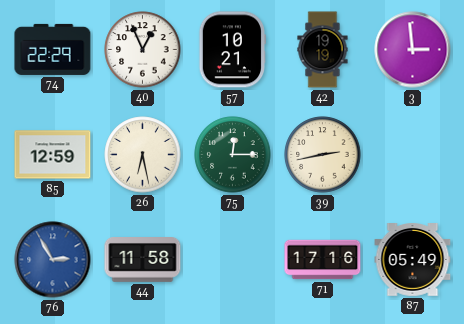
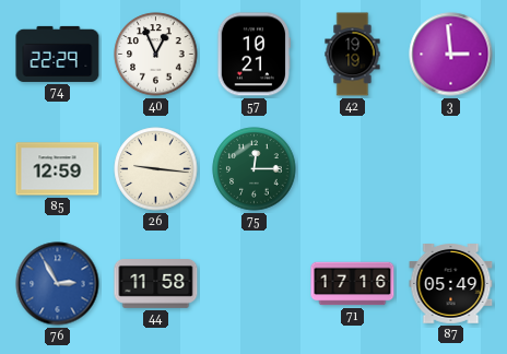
26: 6:28 -> 9:16
39: 2:43 -> none
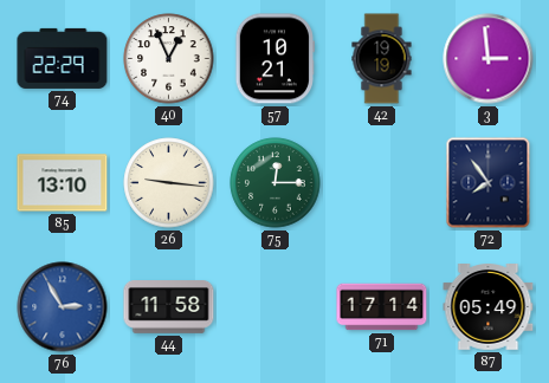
85: 12:59 -> 13:10
72: none -> 7:54
71: 17:16 -> 17:14
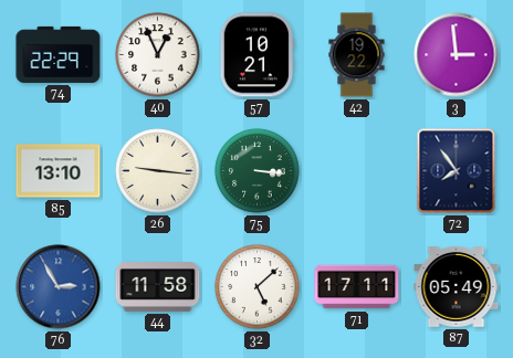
42: 19:19 -> 19:22
75: 12:15 -> 3:16
32: none -> 5:08
71: 17:14 -> 17:11
